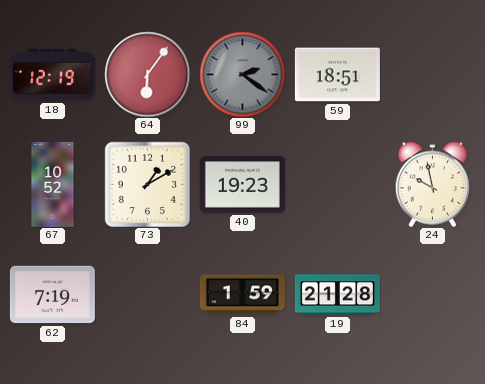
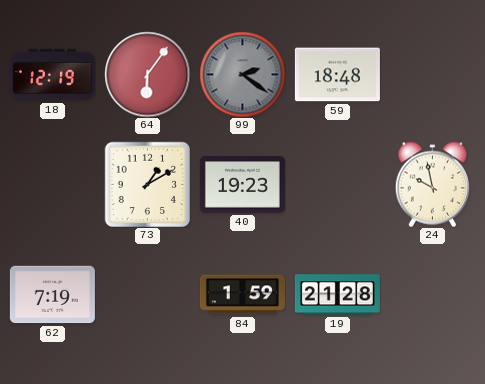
59: 18:51 -> 18:48
67: 10:52 -> none
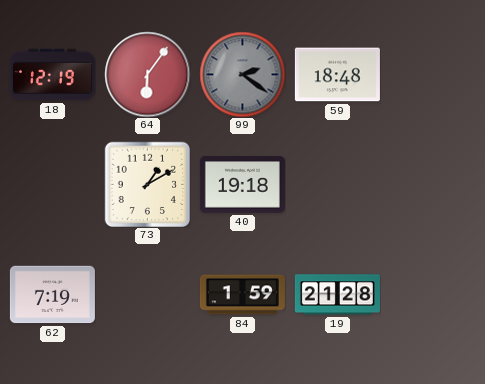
40: 19:23 -> 19:18
24: 9:58 -> none
